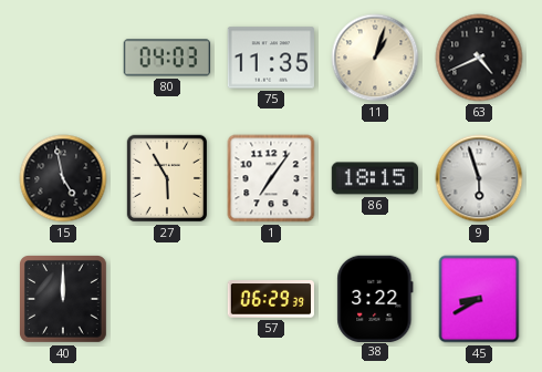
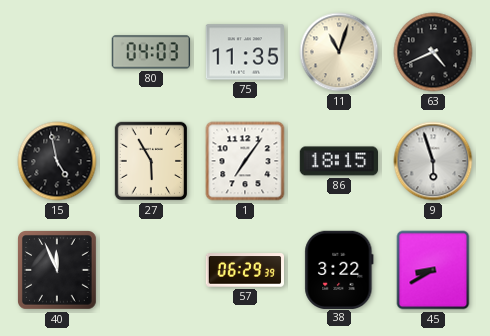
11: 1:03 -> 11:03
40: 12:00 -> 11:56
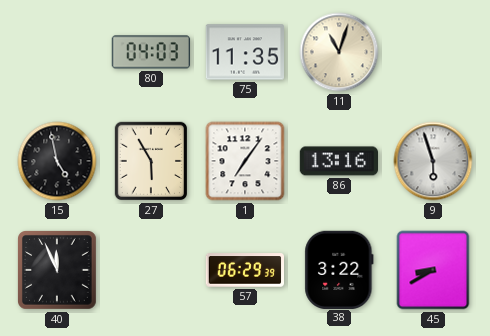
63: 4:41 -> none
86: 18:15 -> 13:16
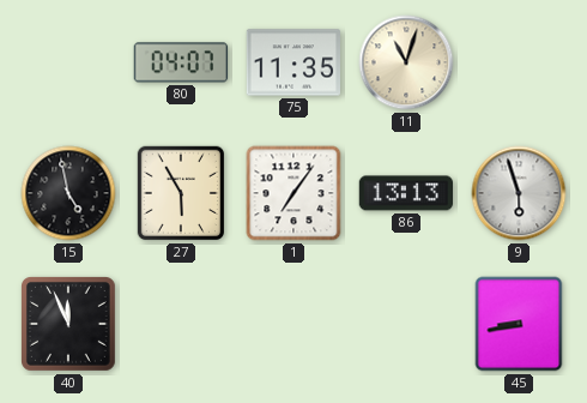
80: 04:03 -> 04:07
86: 13:16 -> 13:13
57: 06:29 -> none
38: 3:22 -> none
45: 8:40 -> 8:43
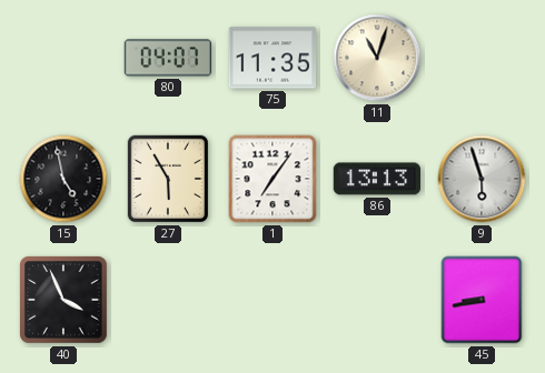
40: 11:56 -> 3:56
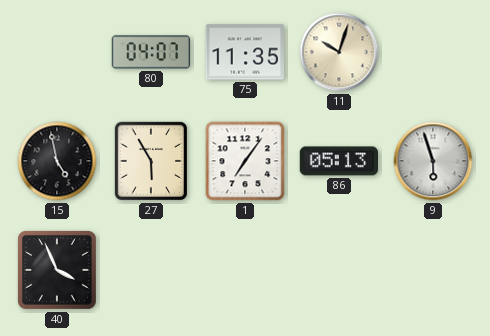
11: 11:03 -> 10:03
86: 13:13 -> 05:13
45: 8:43 -> none
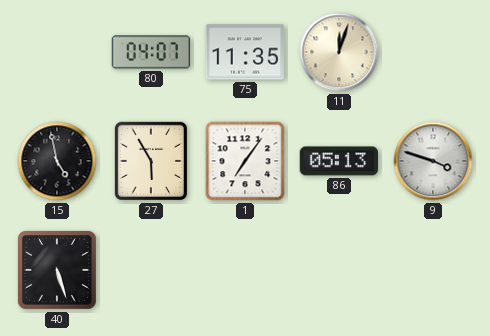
11: 10:03 -> 12:03
9: 5:57 -> 3:48
40: 3:56 -> 5:27
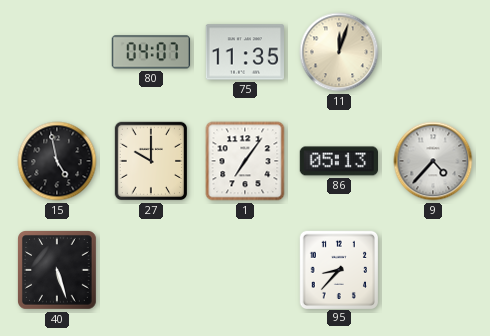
27: 5:55 -> 10:00
9: 3:48 -> 4:37
95: none -> 8:37
